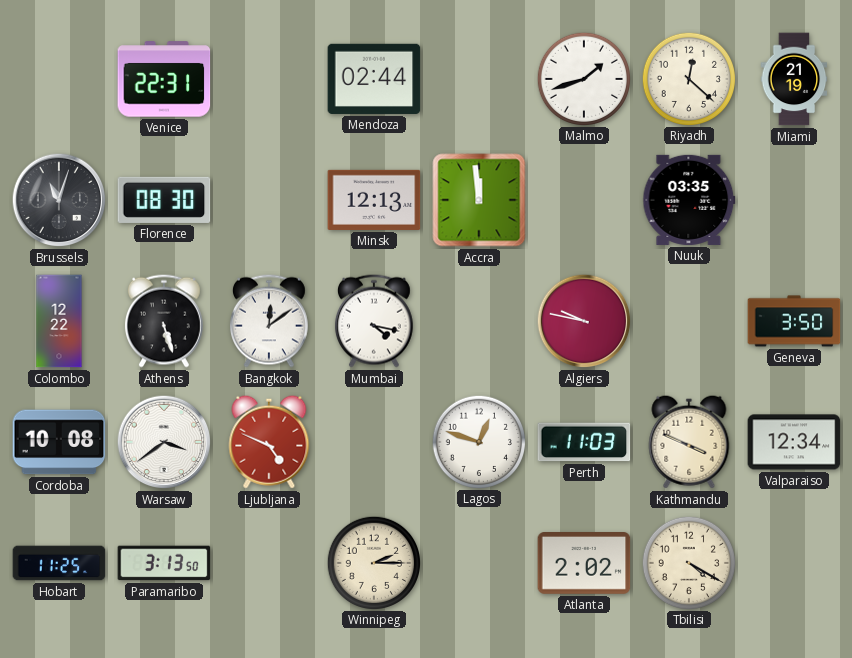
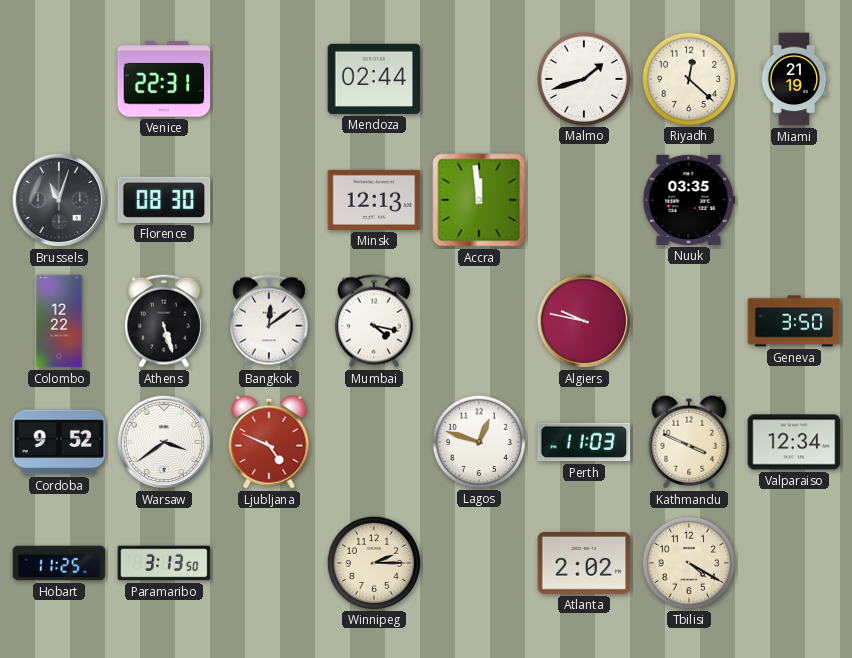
Cordoba: 10:08 -> 9:52
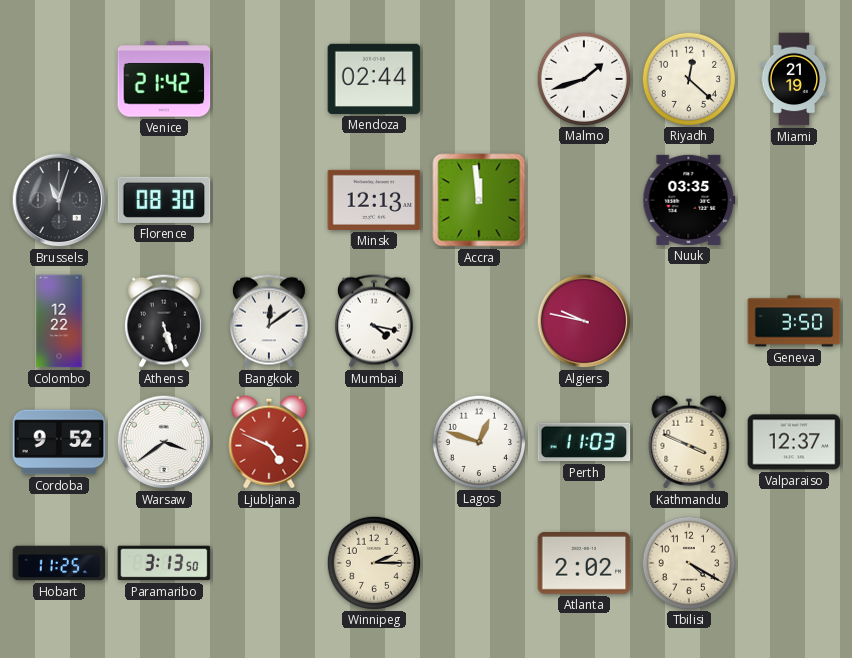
Venice: 22:31 -> 21:42
Valparaiso: 12:34 -> 12:37
